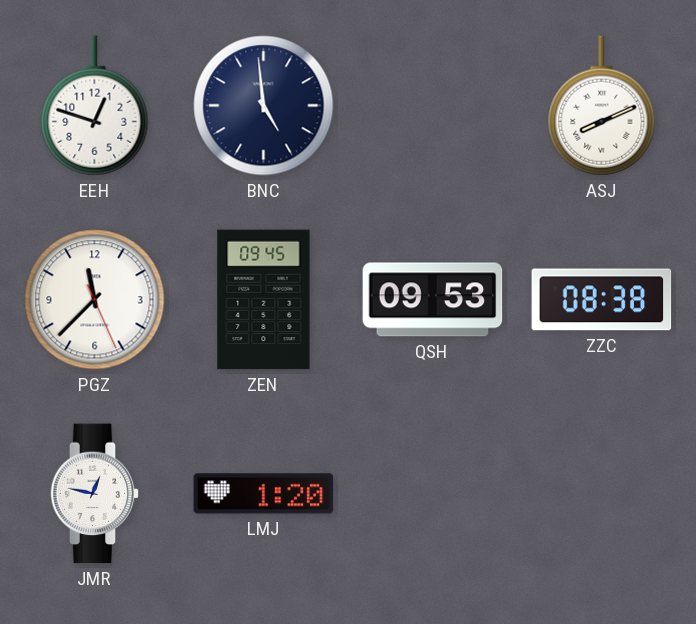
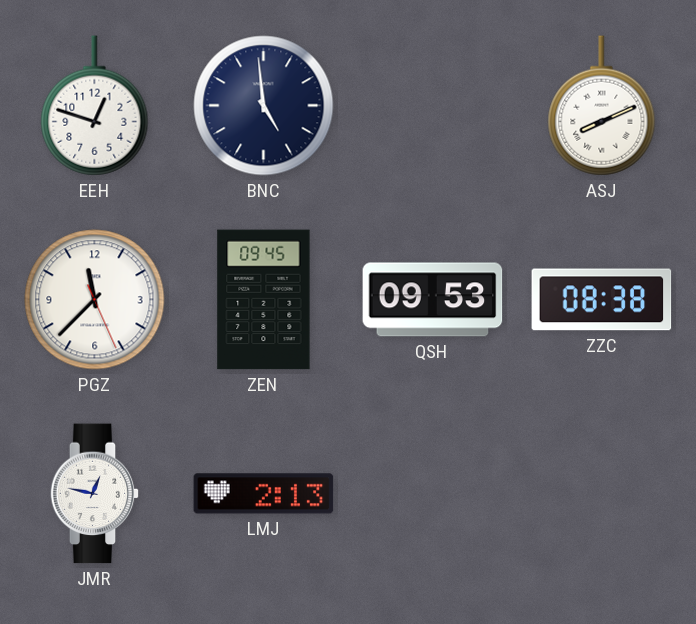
LMJ: 1:20 -> 2:13
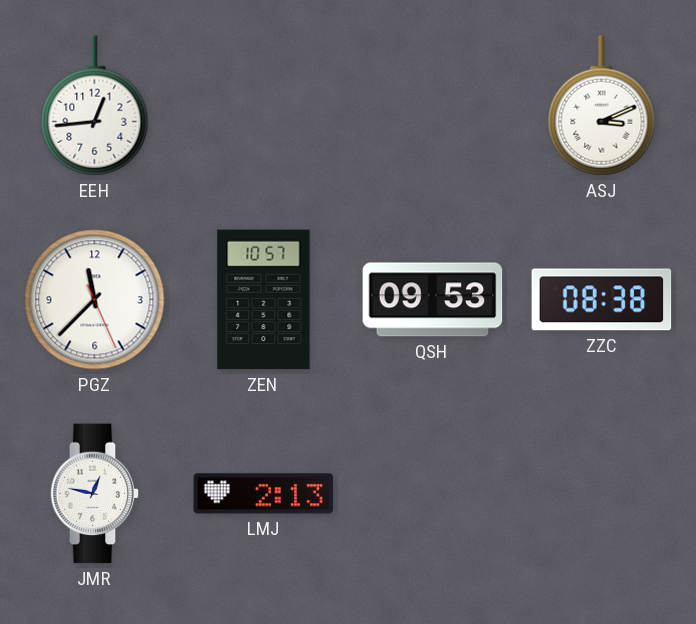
EEH: 12:48 -> 12:44
BNC: 4:59 -> none
ASJ: 8:11 -> 3:11
ZEN: 09:45 -> 10:57
